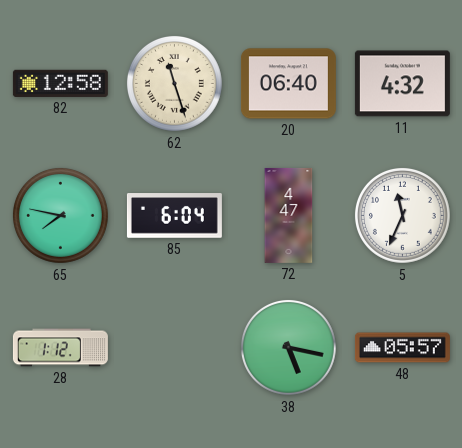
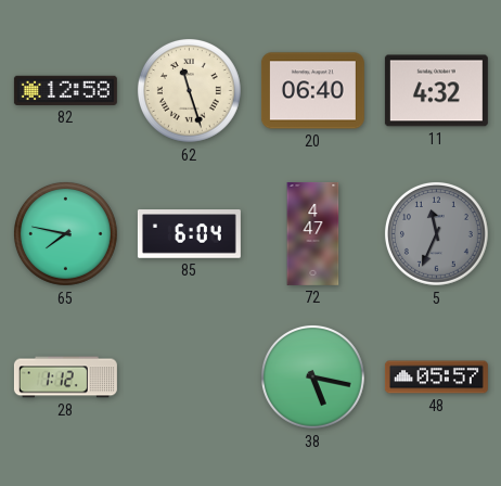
5 dial: white -> grey
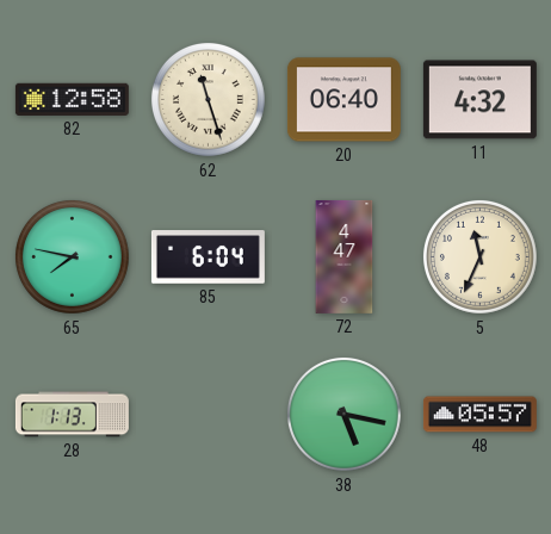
5 dial: grey -> cream
28: 1:12 -> 1:13
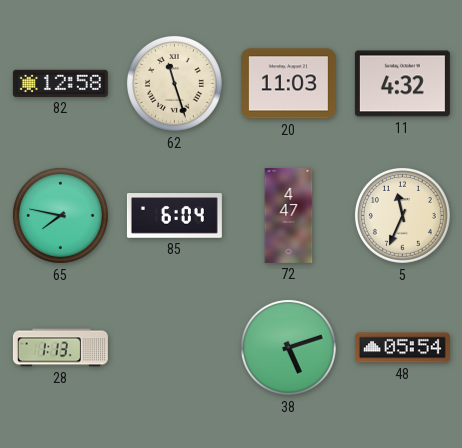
20: 06:40 -> 11:03
38: 5:17 -> 5:12
48: 05:57 -> 05:54
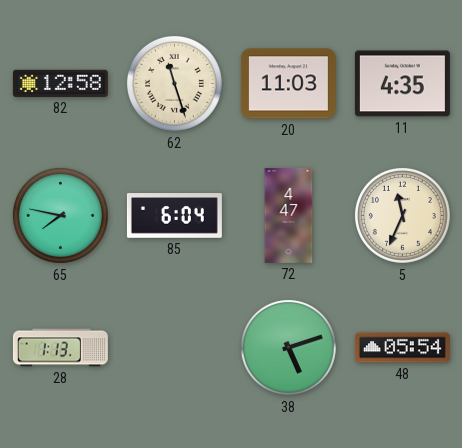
11: 4:32 -> 4:35
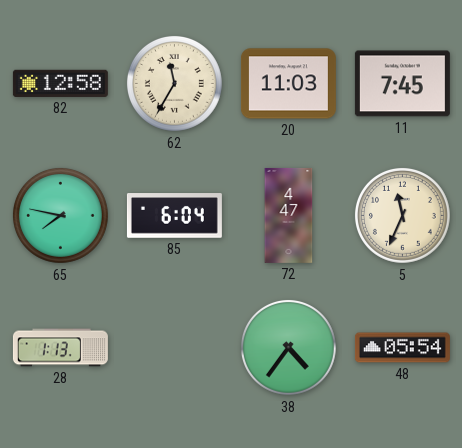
62: 11:27 -> 11:35
11: 4:35 -> 7:45
38: 5:12 -> 4:36
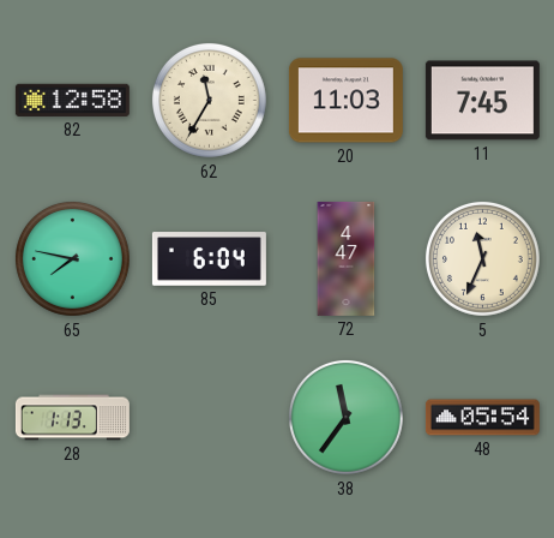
38: 4:36 -> 11:36
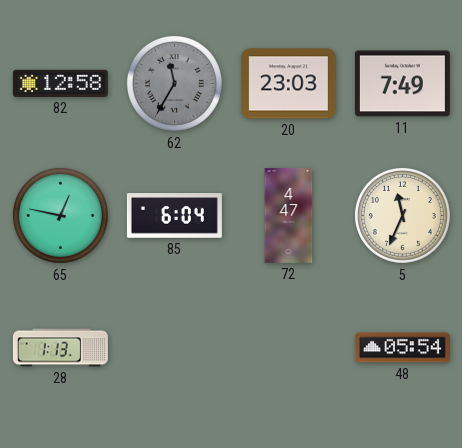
62 dial: cream -> grey
20: 11:03 -> 23:03
11: 7:45 -> 7:49
65: 7:47 -> 12:47
38: 11:36 -> none
